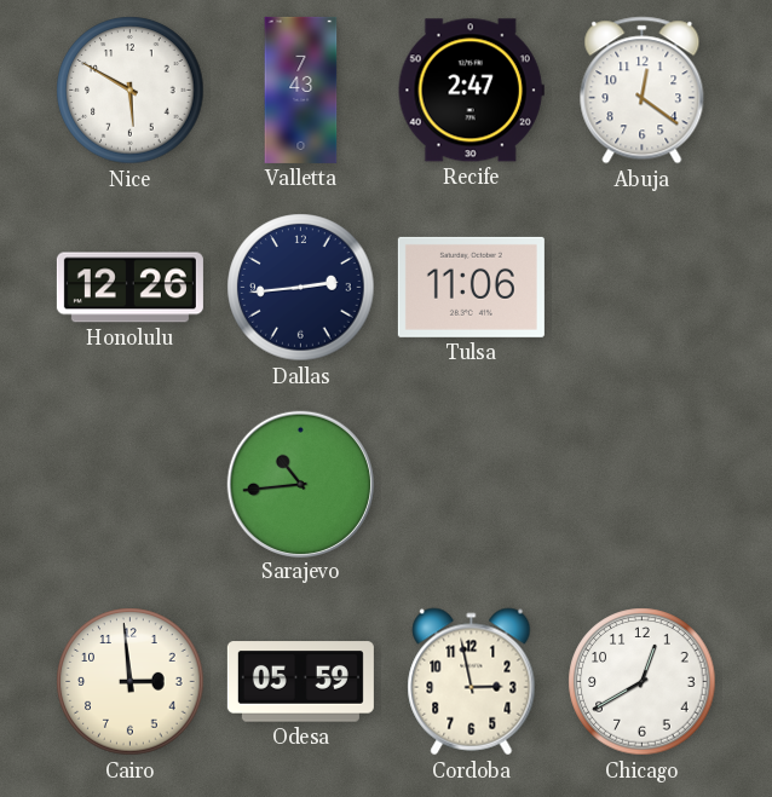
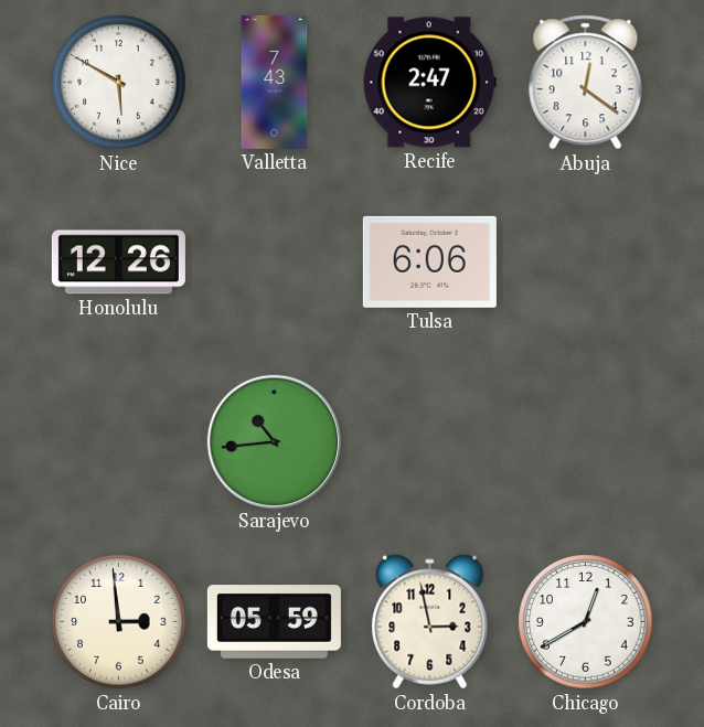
Dallas: 2:44 -> none
Tulsa: 11:06 -> 6:06
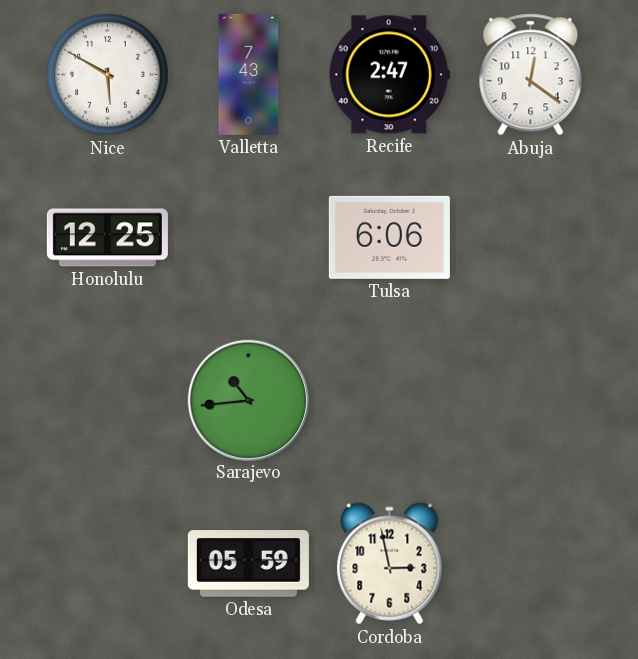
Honolulu: 12:26 -> 12:25
Cairo: 2:59 -> none
Chicago: 12:40 -> none
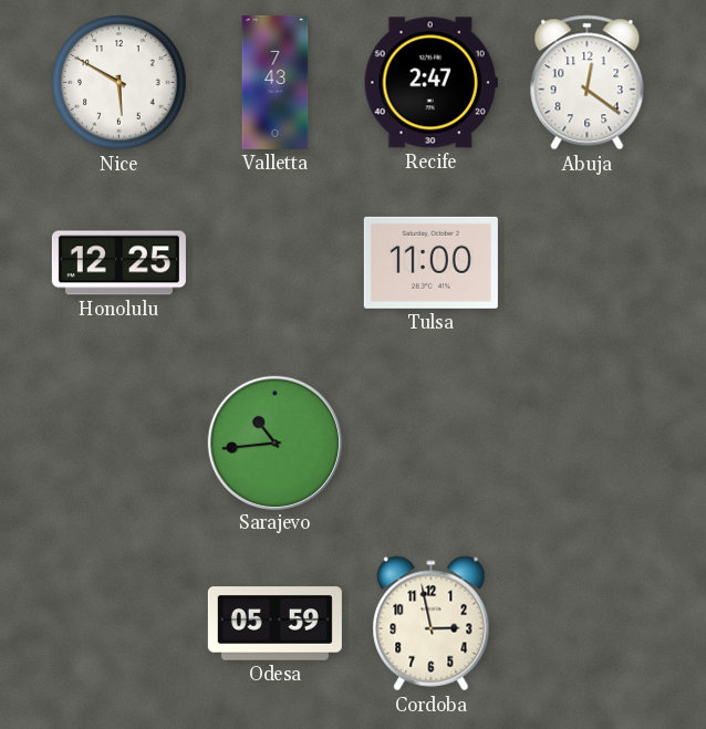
Tulsa: 6:06 -> 11:00
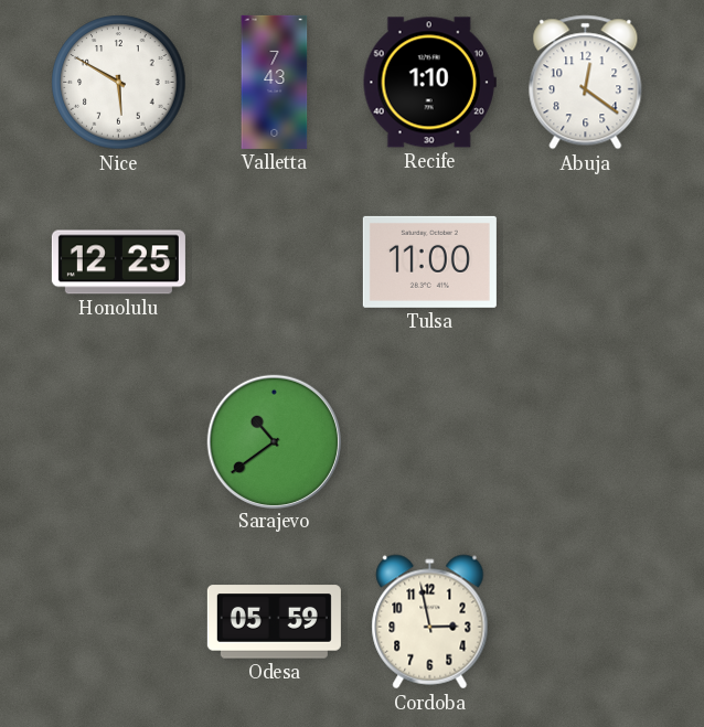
Recife: 2:47 -> 1:10
Sarajevo: 10:44 -> 10:39
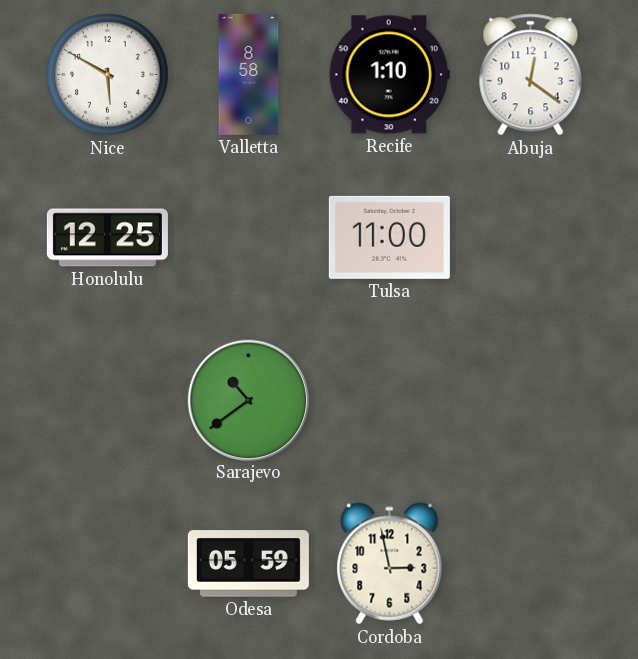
Valletta: 7:43 -> 8:58
